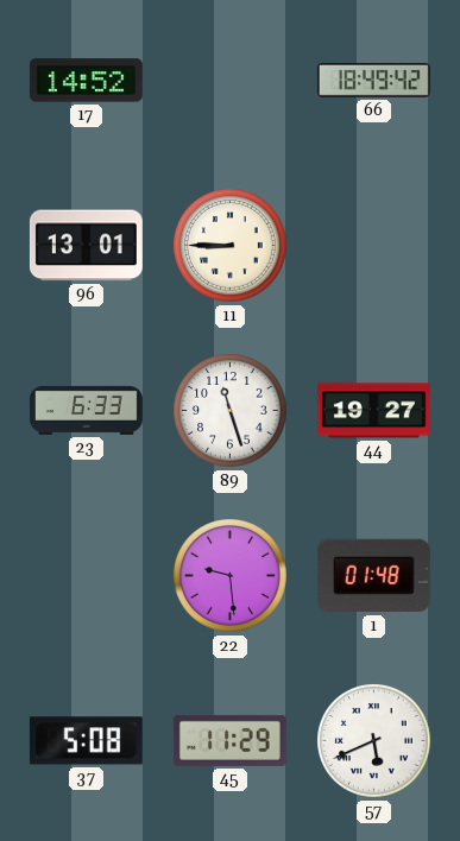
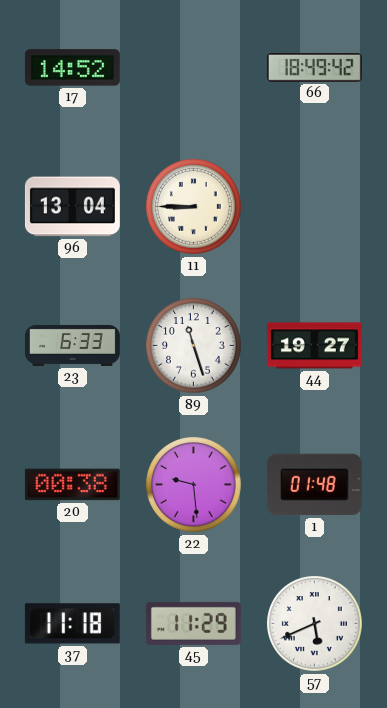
96: 13:01 -> 13:04
20: none -> 00:38
37: 5:08 -> 11:18
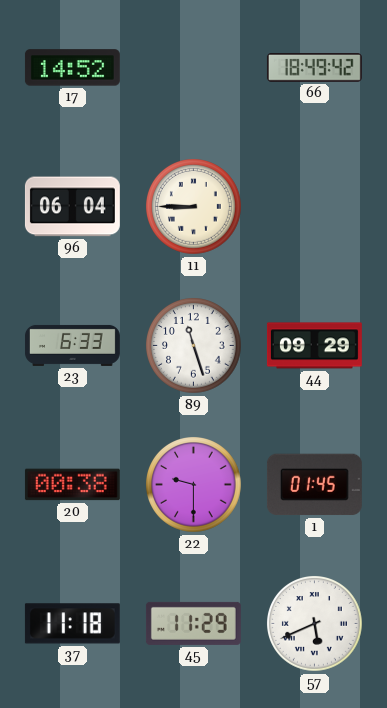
96: 13:04 -> 06:04
44: 19:27 -> 09:29
22: 9:29 -> 9:30
1: 01:48 -> 01:45
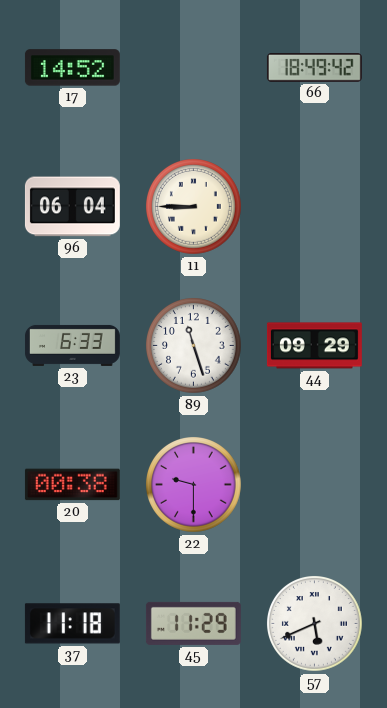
1: 01:45 -> none
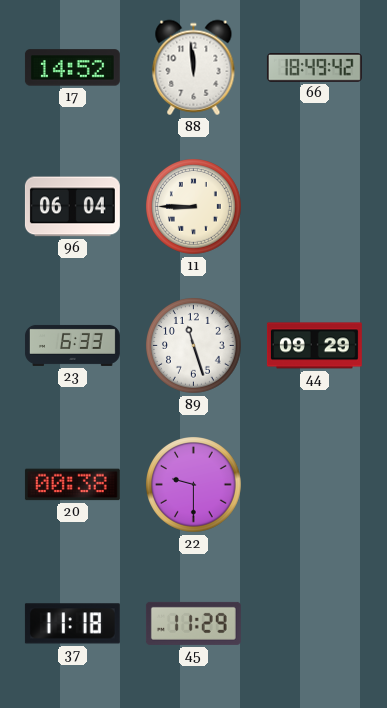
88: none -> 11:59
57: 5:41 -> none
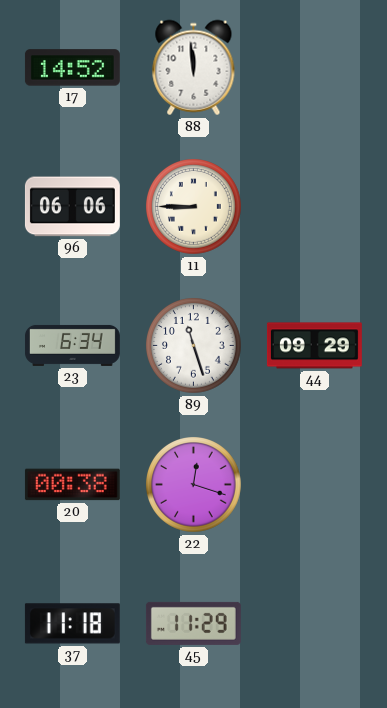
66: 18:49 -> none
96: 06:04 -> 06:06
23: 6:33 -> 6:34
22: 9:30 -> 12:18
